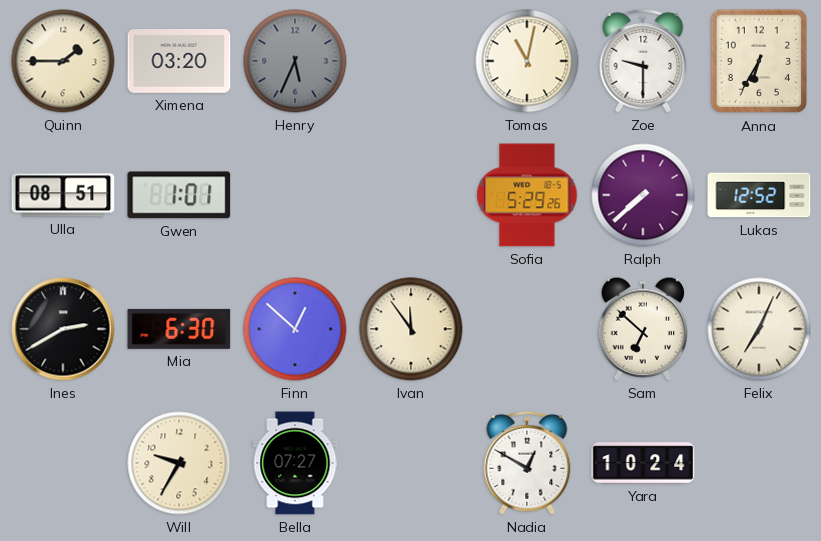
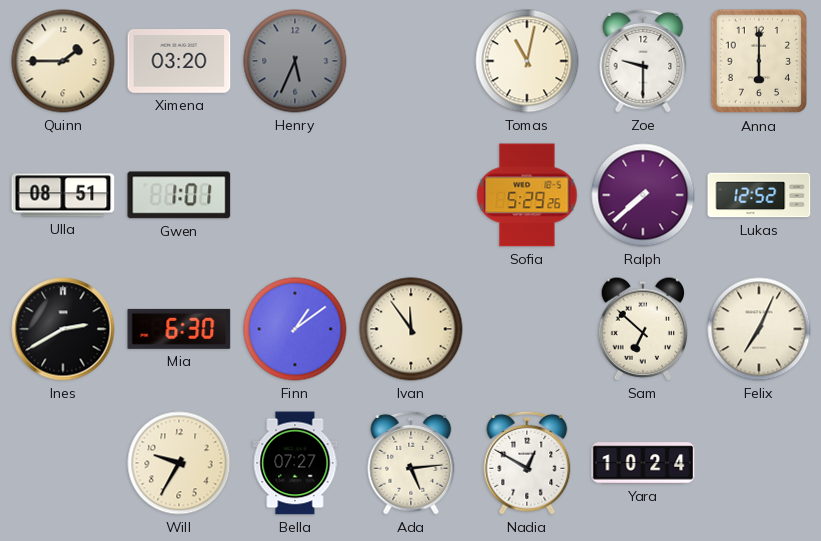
Anna: 6:35 -> 6:00
Finn: 12:52 -> 1:09
Ada: none -> 5:14
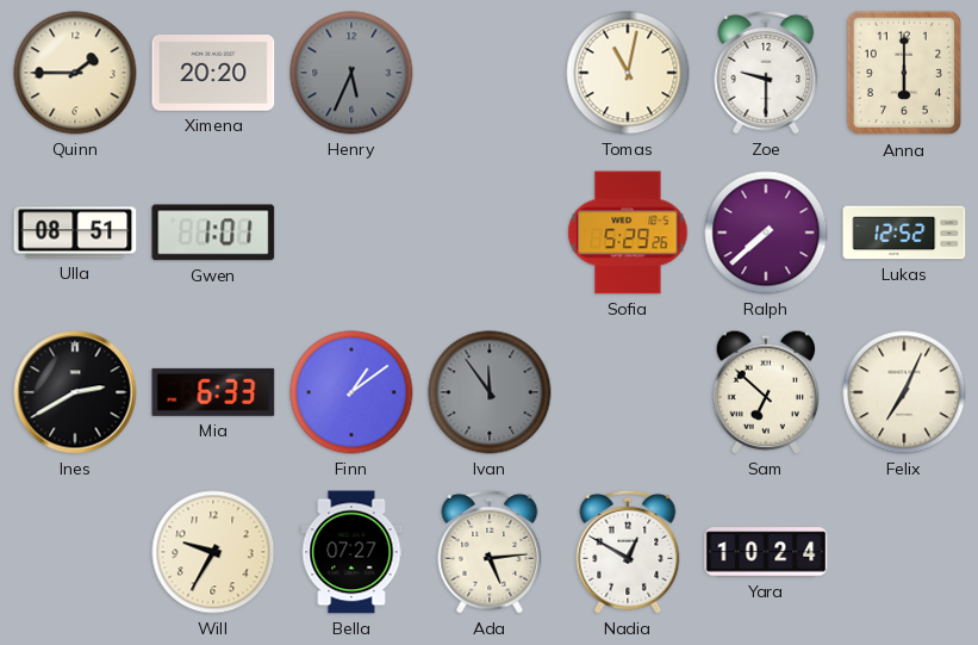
Ximena: 03:20 -> 20:20
Mia: 6:30 -> 6:33
Ivan dial: cream -> grey
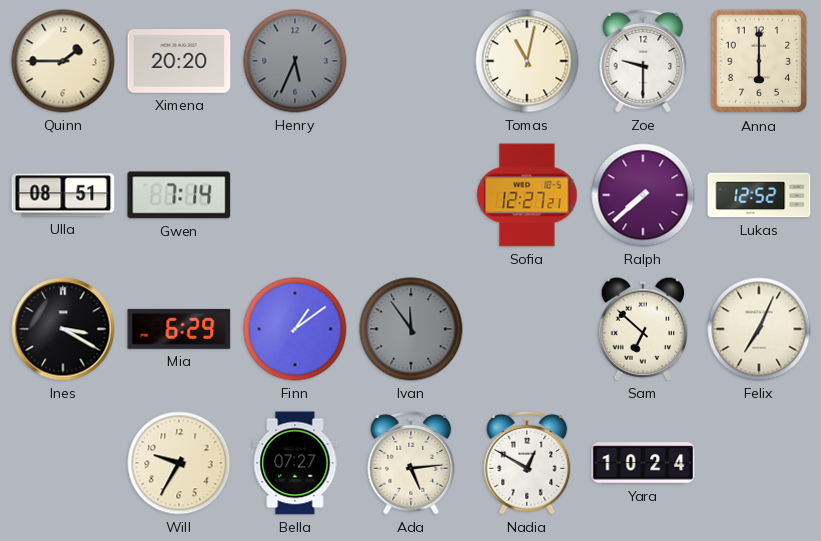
Gwen: 1:01 -> 7:14
Sofia: 5:29 -> 12:27
Ines: 2:40 -> 3:20
Mia: 6:33 -> 6:29
